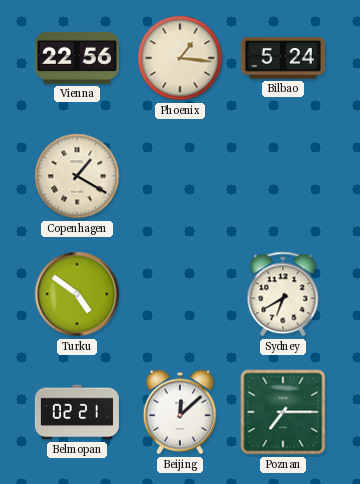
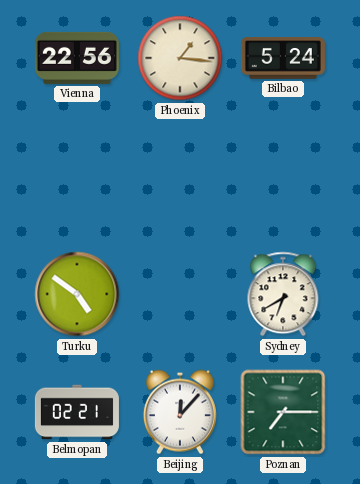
Copenhagen: 1:20 -> none
Beijing: 12:08 -> 12:07
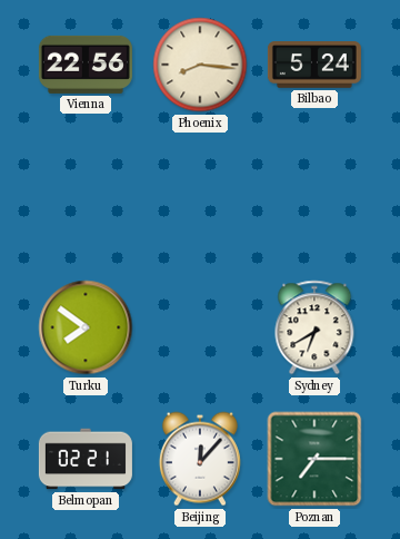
Phoenix: 1:16 -> 8:16
Turku: 4:51 -> 7:51
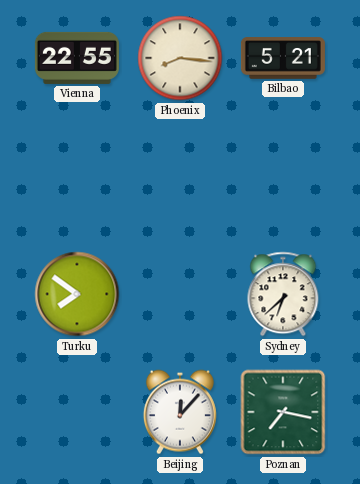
Vienna: 22:56 -> 22:55
Bilbao: 5:24 -> 5:21
Sydney: 6:40 -> 6:38
Belmopan: 02:21 -> none
Poznan: 7:15 -> 7:17
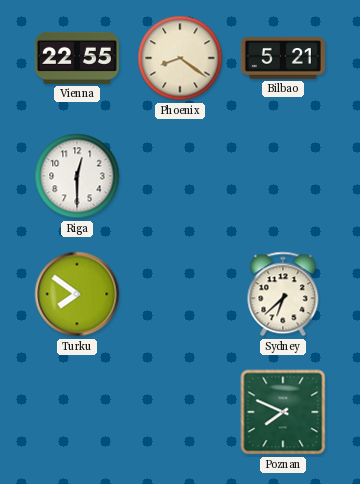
Phoenix: 8:16 -> 8:21
Riga: none -> 12:30
Beijing: 12:07 -> none
Poznan: 7:17 -> 7:49
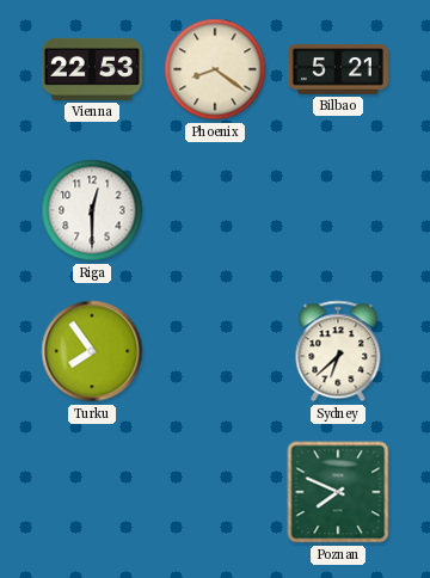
Vienna: 22:55 -> 22:53
Turku: 7:51 -> 7:54
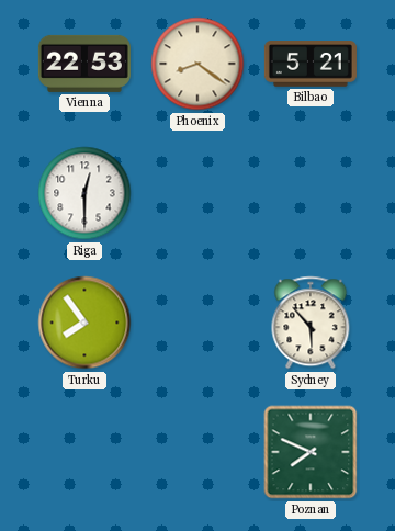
Sydney: 6:38 -> 5:53
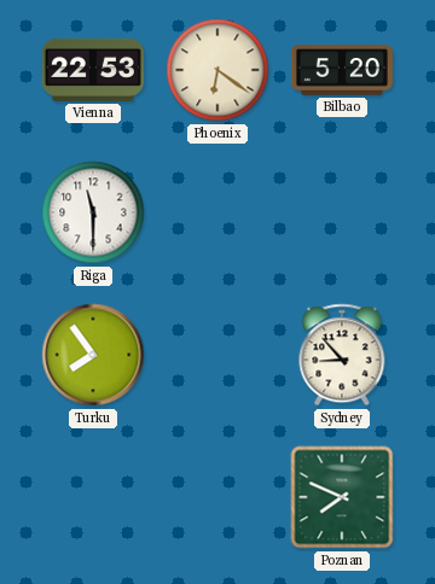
Phoenix: 8:21 -> 6:21
Bilbao: 5:21 -> 5:20
Riga: 12:30 -> 11:30
Sydney: 5:53 -> 8:53
